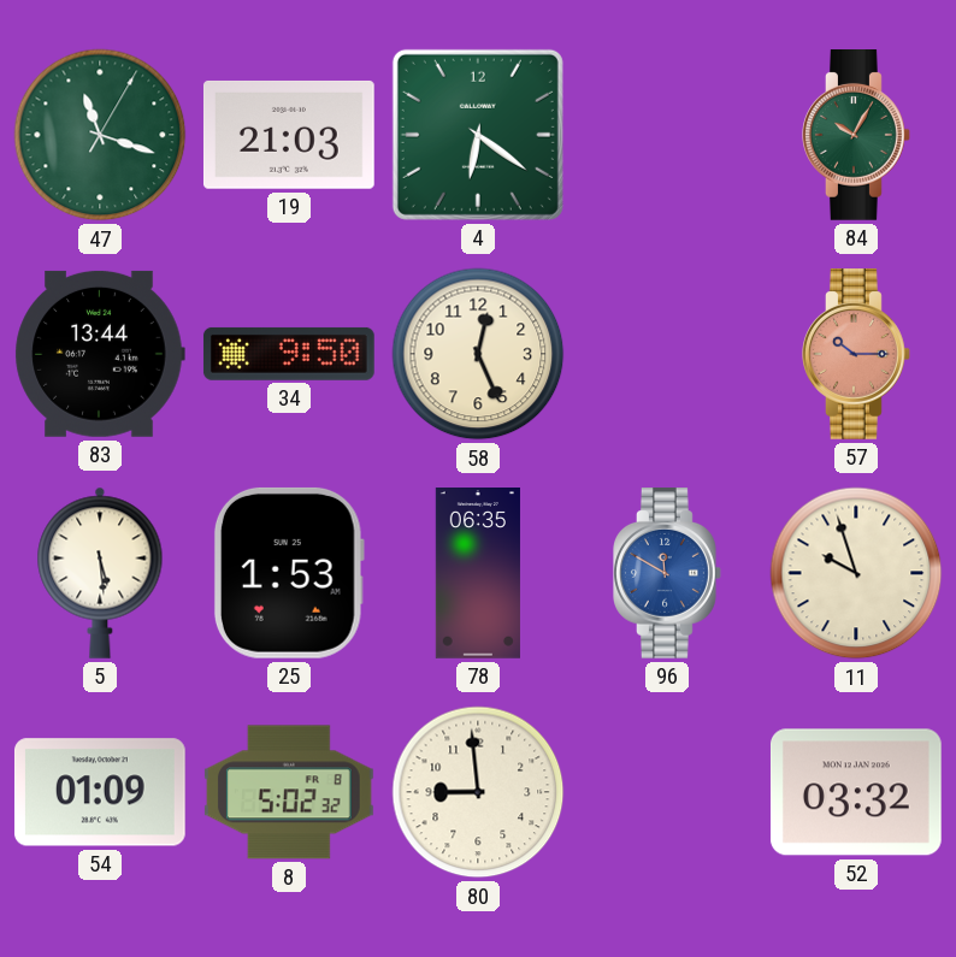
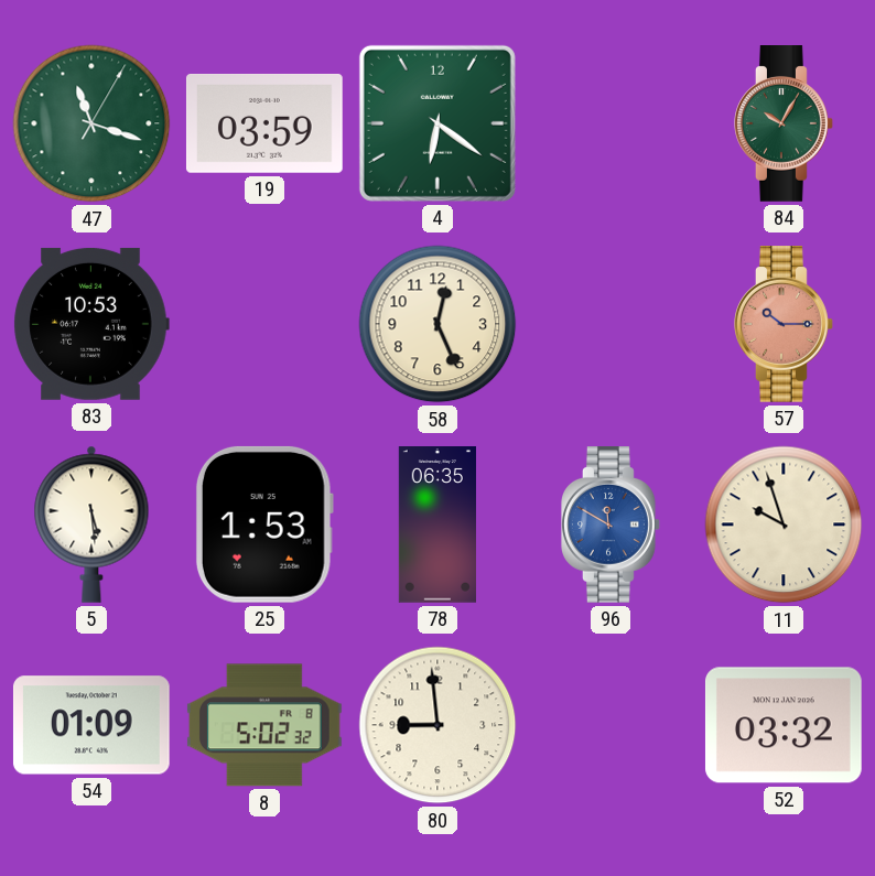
19: 21:03 -> 03:59
83: 13:44 -> 10:53
34: 9:50 -> none
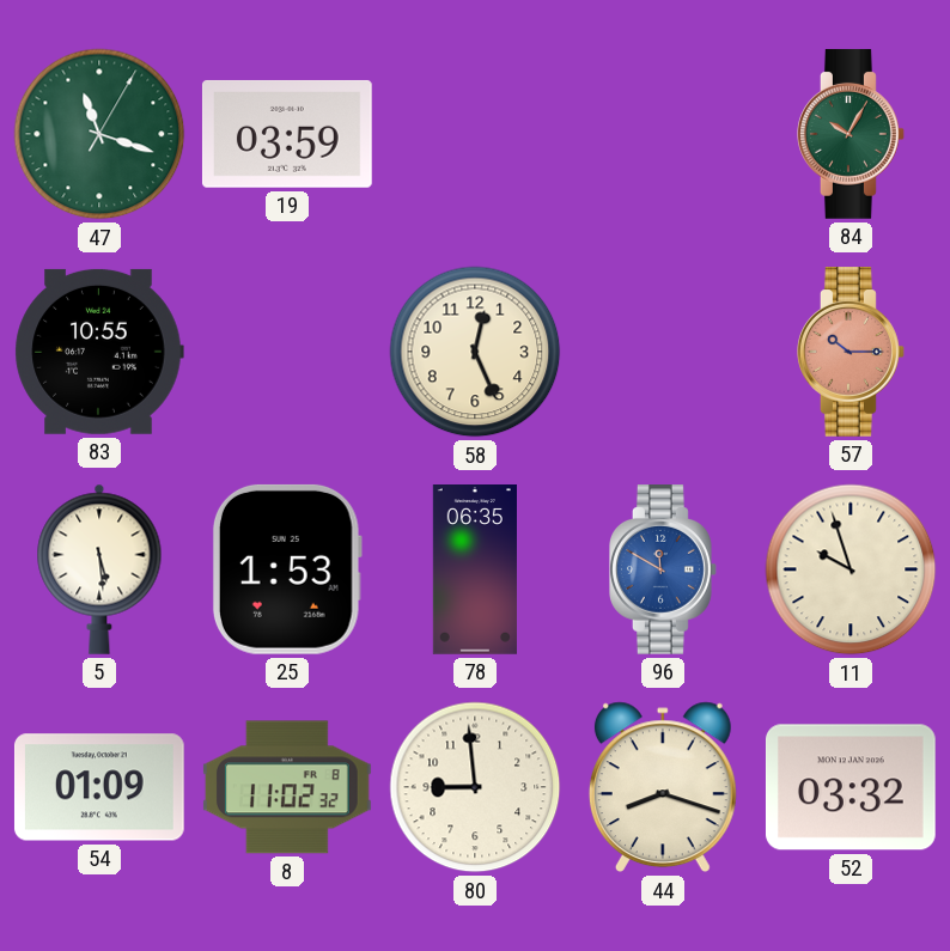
4: 6:21 -> none
83: 10:53 -> 10:55
8: 5:02 -> 11:02
44: none -> 8:18
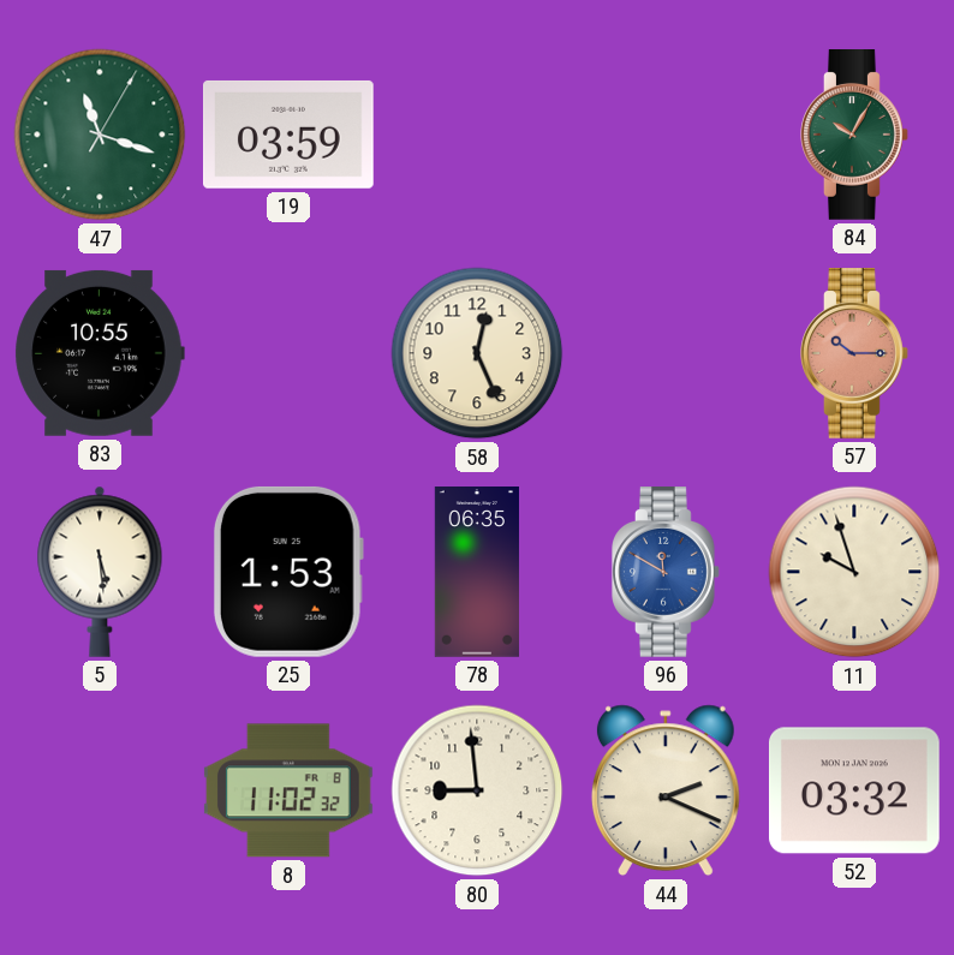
54: 01:09 -> none
44: 8:18 -> 2:19
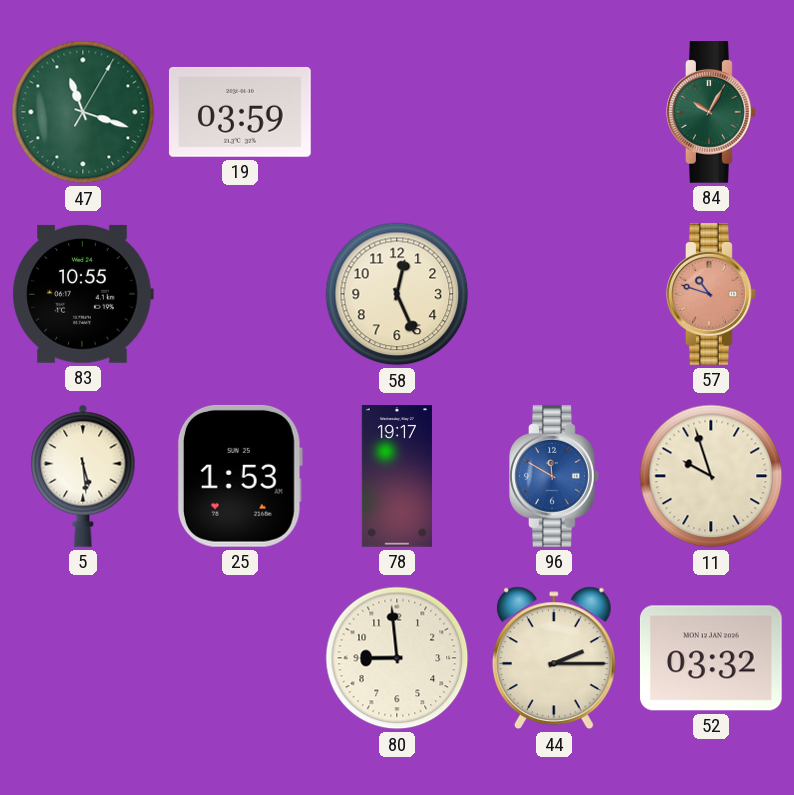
57: 10:15 -> 10:48
78: 06:35 -> 19:17
8: 11:02 -> none
44: 2:19 -> 2:15
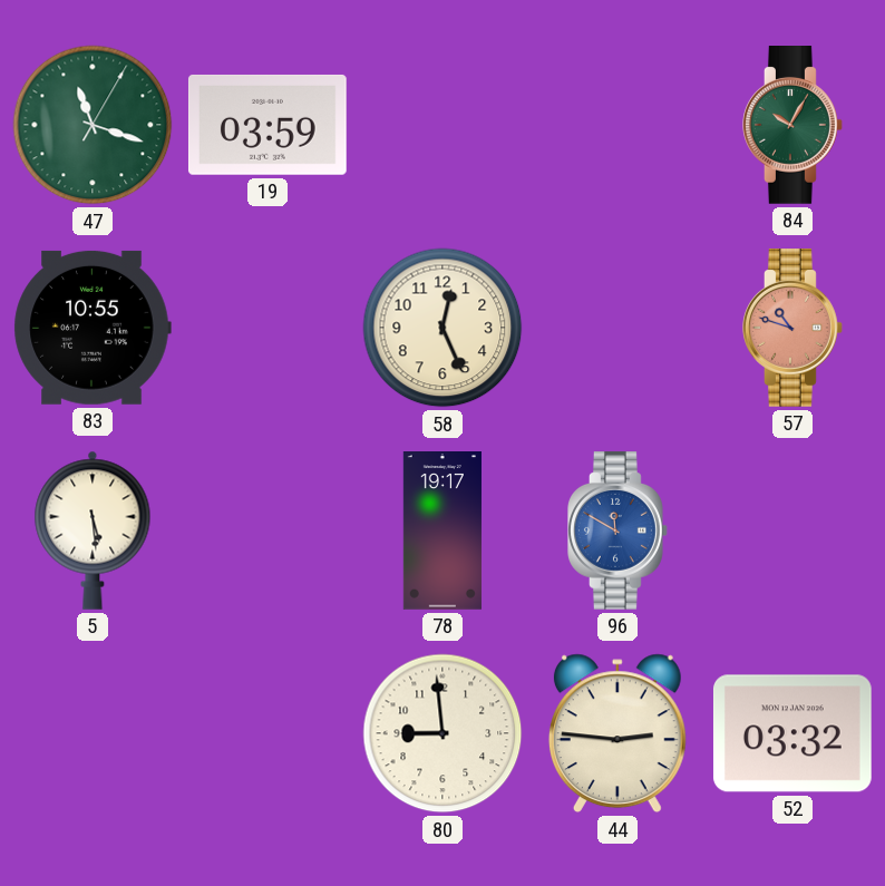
25: 1:53 -> none
11: 9:57 -> none
44: 2:15 -> 2:46
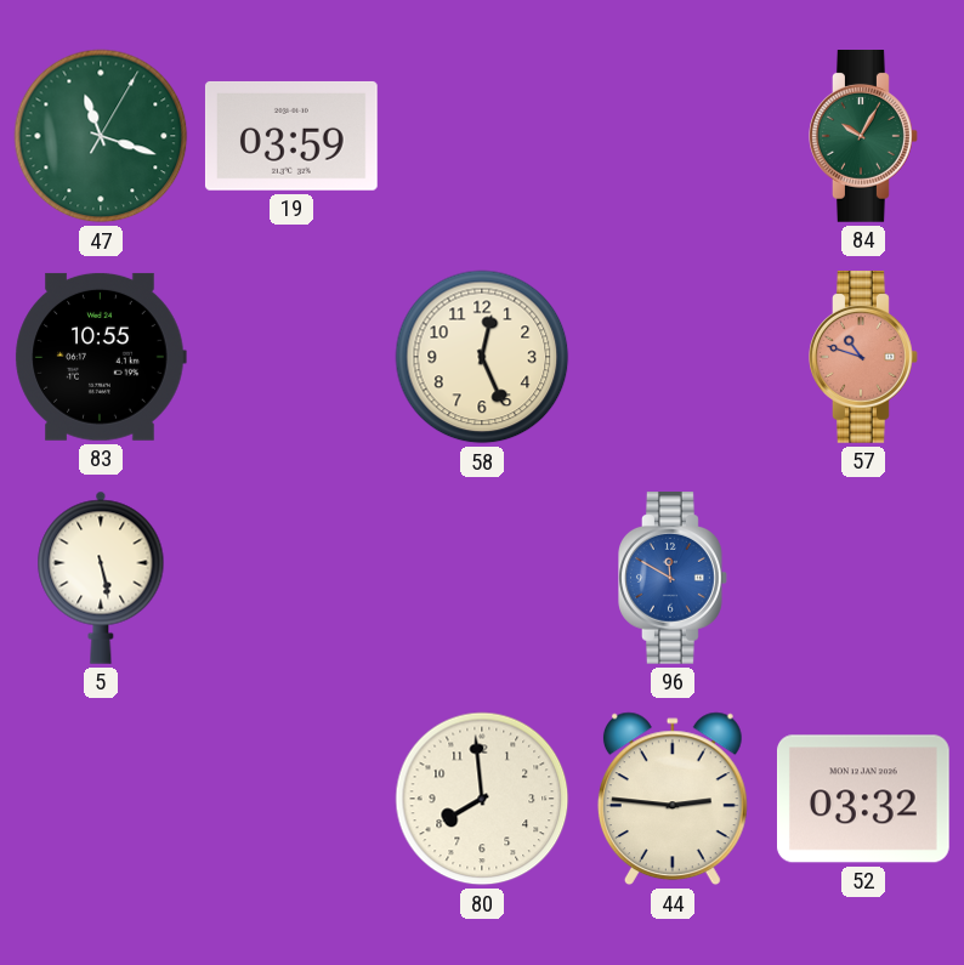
5: 5:29 -> 5:28
78: 19:17 -> none
80: 8:59 -> 7:59
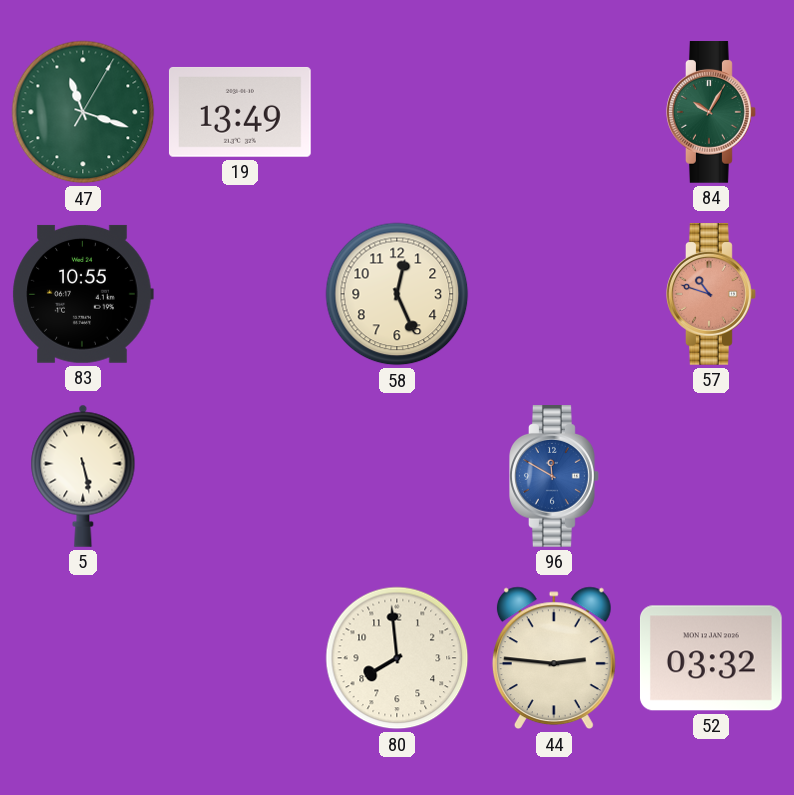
19: 03:59 -> 13:49
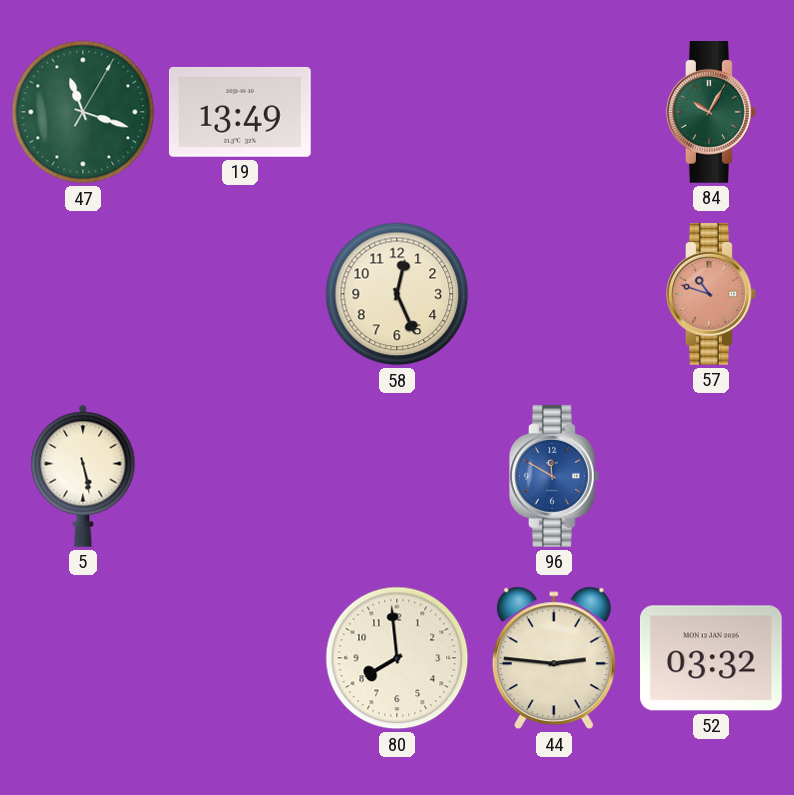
83: 10:55 -> none
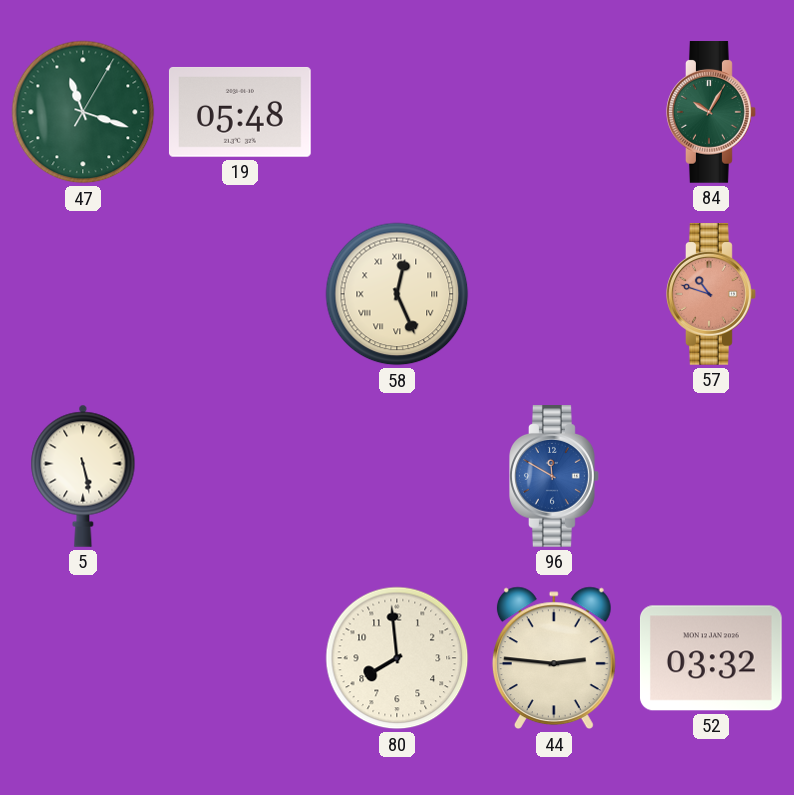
19: 13:49 -> 05:48
58 numerals: Arabic -> Roman
